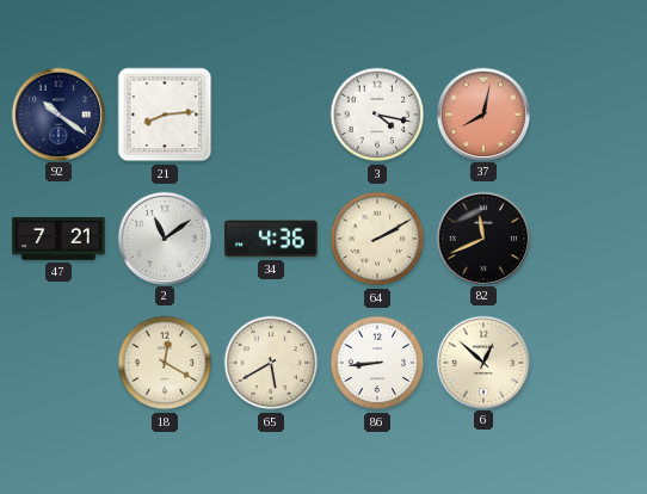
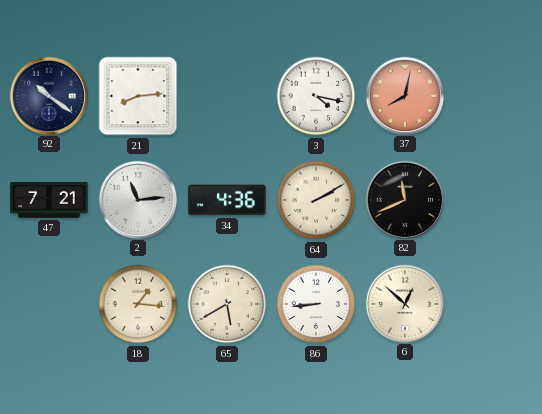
2: 11:09 -> 11:14
18: 12:20 -> 1:16
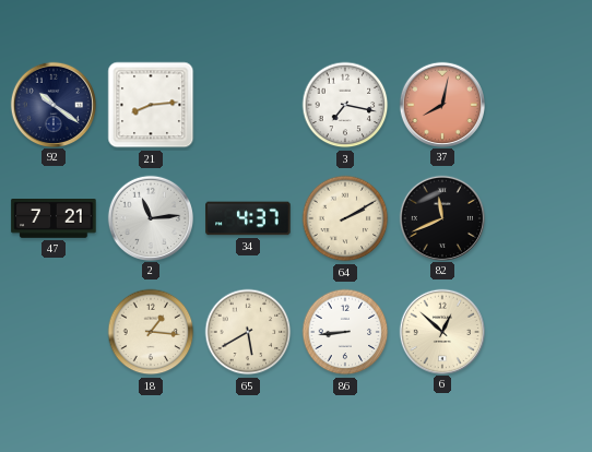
3: 4:17 -> 7:17
34: 4:36 -> 4:37
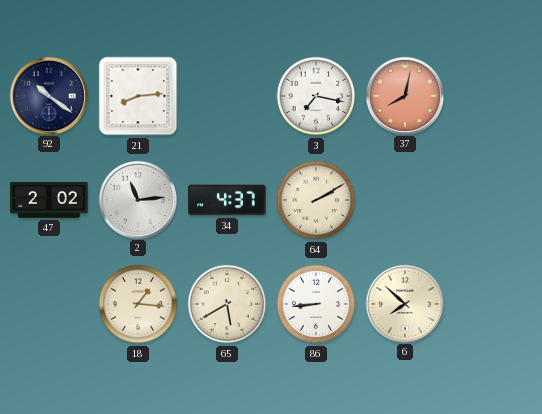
47: 7:21 -> 2:02
82: 11:41 -> none
6: 12:52 -> 7:52
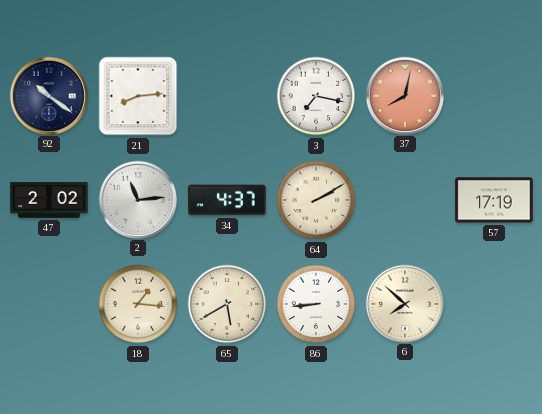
57: none -> 17:19
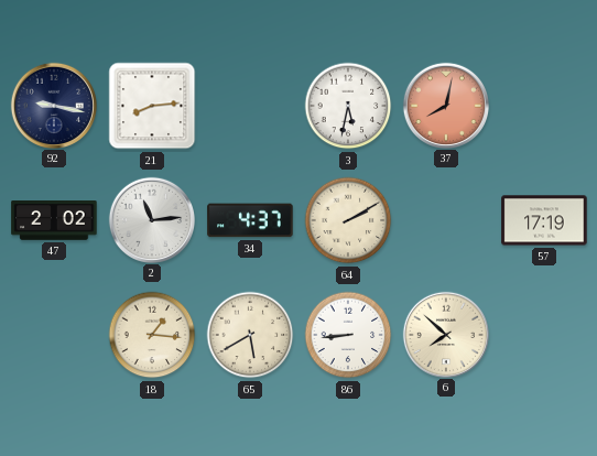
92: 10:21 -> 9:17
3: 7:17 -> 5:32
